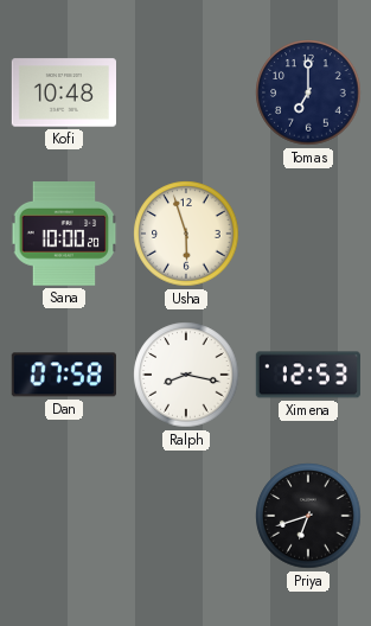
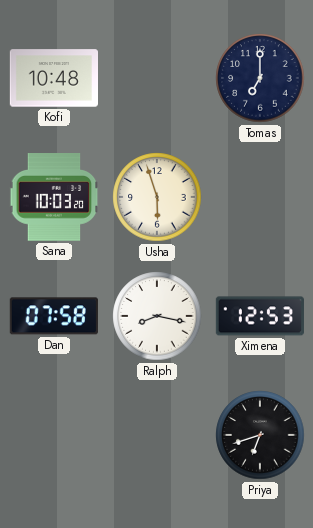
Sana: 10:00 -> 10:03
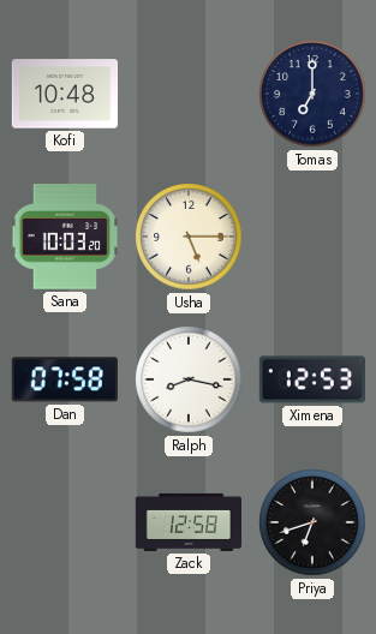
Usha: 5:57 -> 5:15
Zack: none -> 12:58
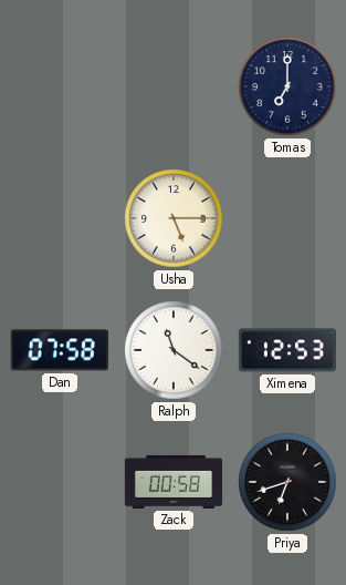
Kofi: 10:48 -> none
Sana: 10:03 -> none
Ralph: 8:17 -> 11:21
Zack: 12:58 -> 00:58
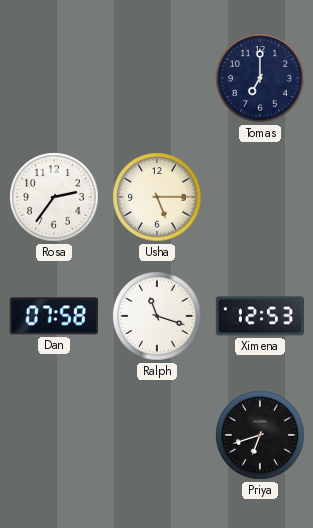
Rosa: none -> 2:36
Ralph: 11:21 -> 11:18
Zack: 00:58 -> none
